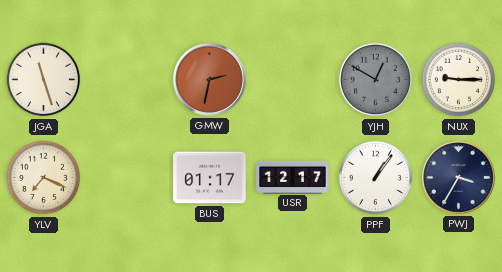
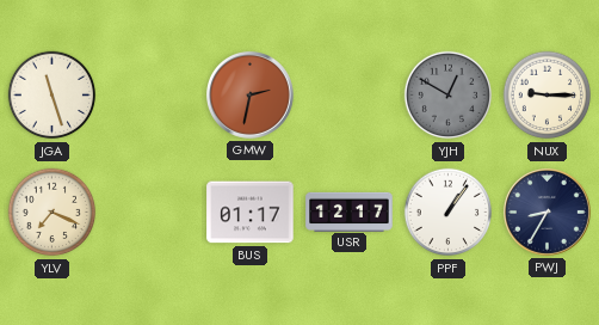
PWJ: 3:35 -> 8:35
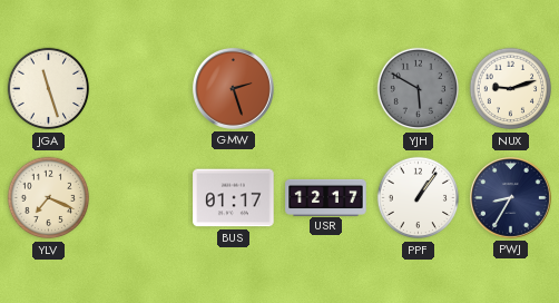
GMW: 2:32 -> 2:27
YJH: 12:50 -> 5:50
NUX: 9:15 -> 9:12
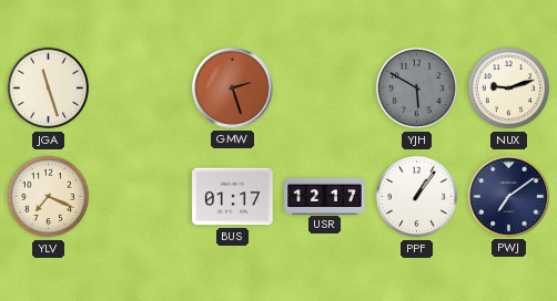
PWJ: 8:35 -> 7:09
